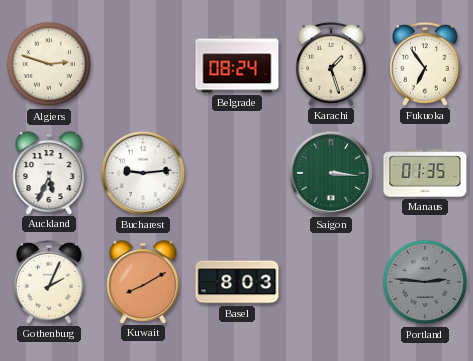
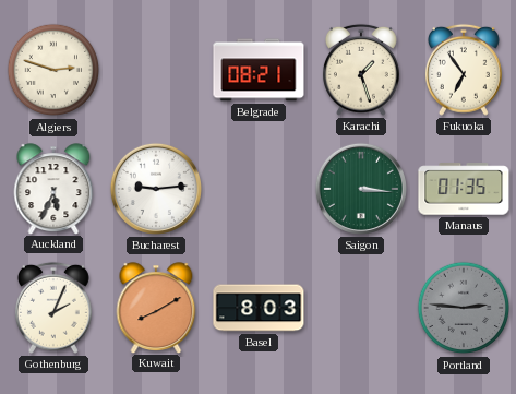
Belgrade: 08:24 -> 08:21
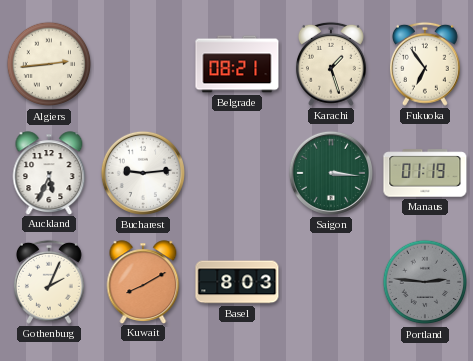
Algiers: 2:48 -> 2:44
Manaus: 01:35 -> 01:19
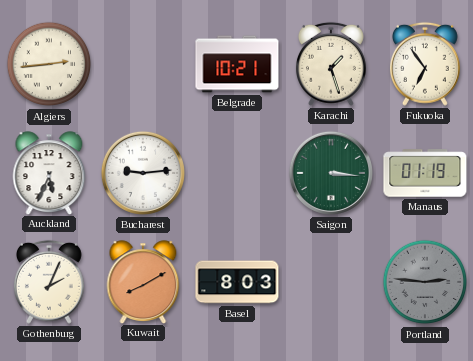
Belgrade: 08:21 -> 10:21
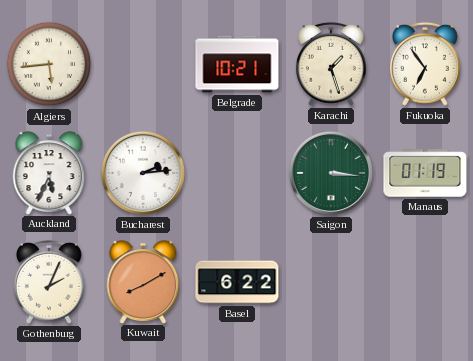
Algiers: 2:44 -> 5:44
Bucharest: 9:14 -> 2:14
Basel: 8:03 -> 6:22
Portland: 2:46 -> none
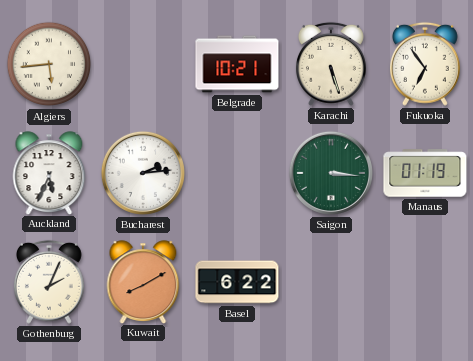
Karachi: 1:27 -> 5:27
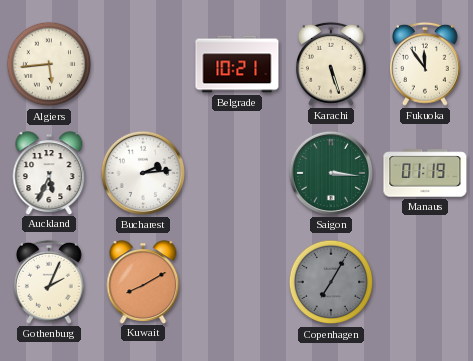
Fukuoka: 6:54 -> 11:54
Basel: 6:22 -> none
Copenhagen: none -> 7:05
